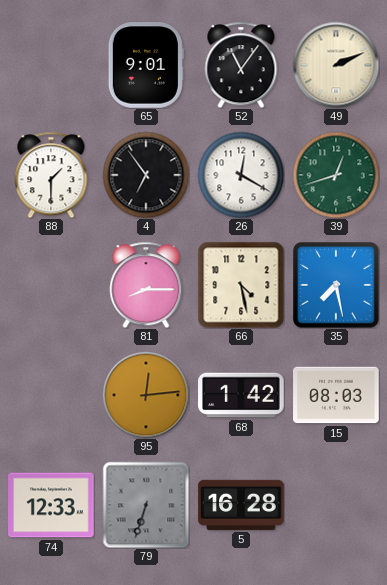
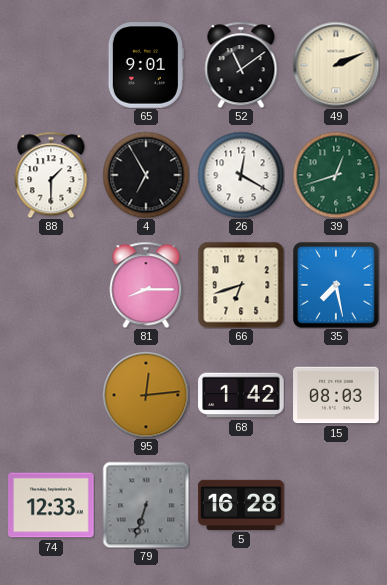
52: 11:06 -> 11:09
4: 6:54 -> 6:55
66: 4:28 -> 6:42
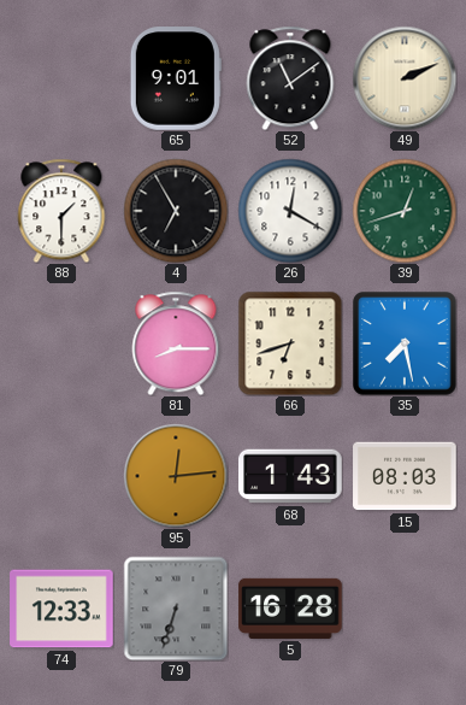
68: 1:42 -> 1:43
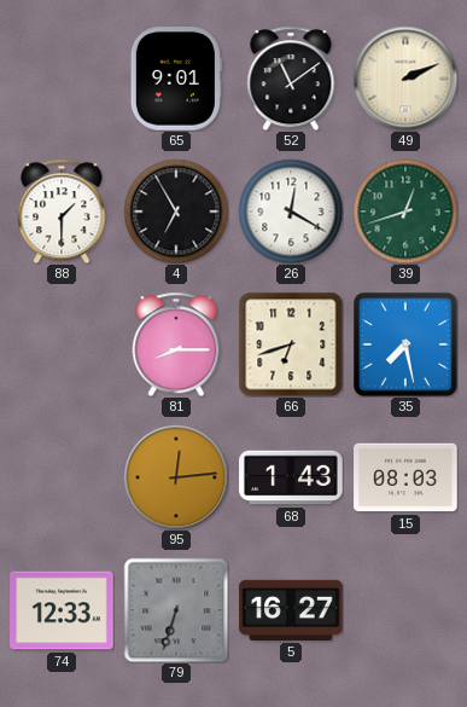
5: 16:28 -> 16:27
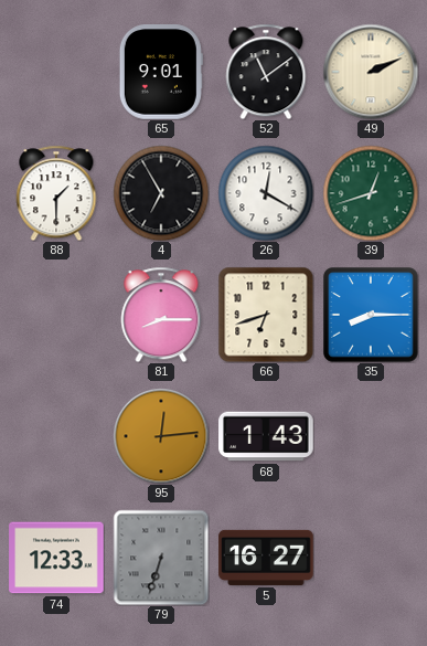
35: 7:28 -> 8:15
15: 08:03 -> none
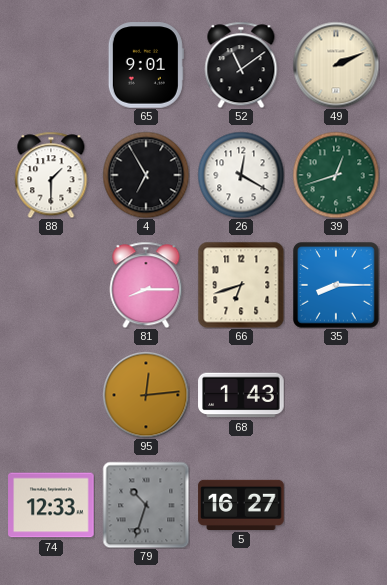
79: 6:33 -> 10:33
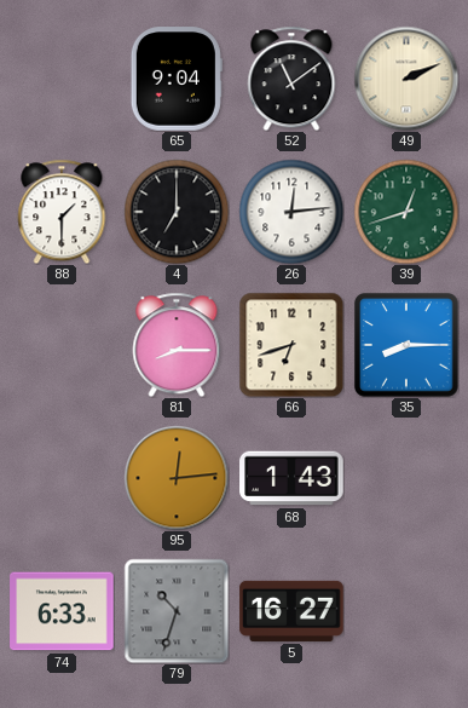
65: 9:01 -> 9:04
4: 6:55 -> 7:00
26: 12:20 -> 12:14
74: 12:33 -> 6:33
